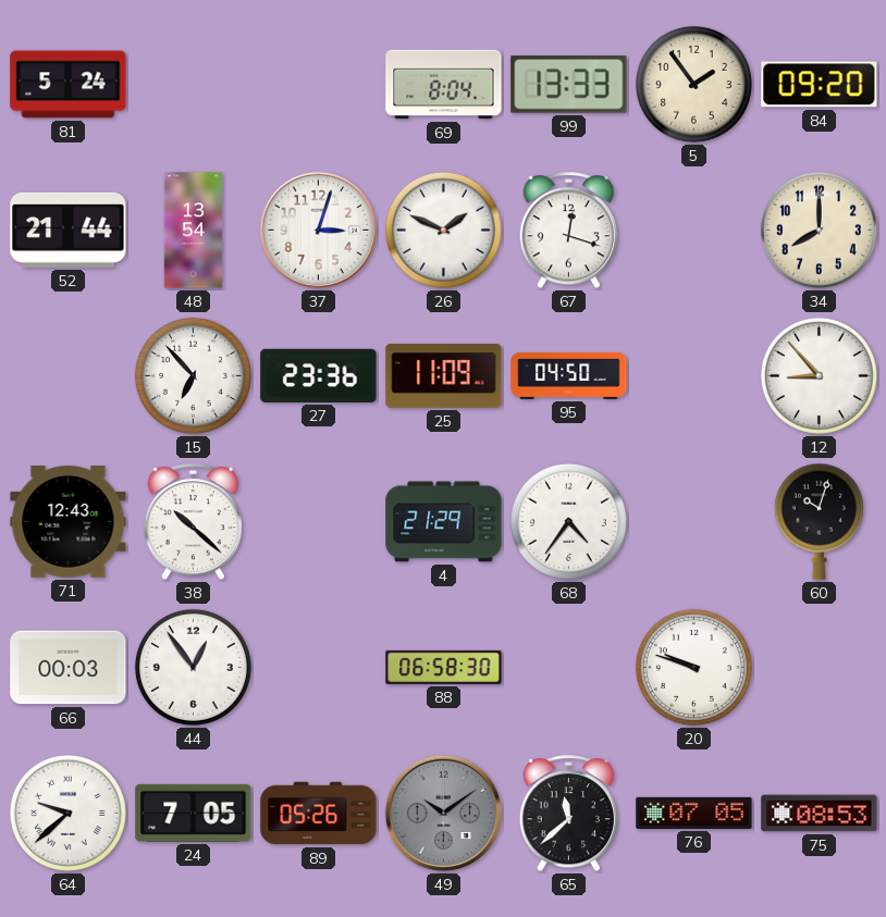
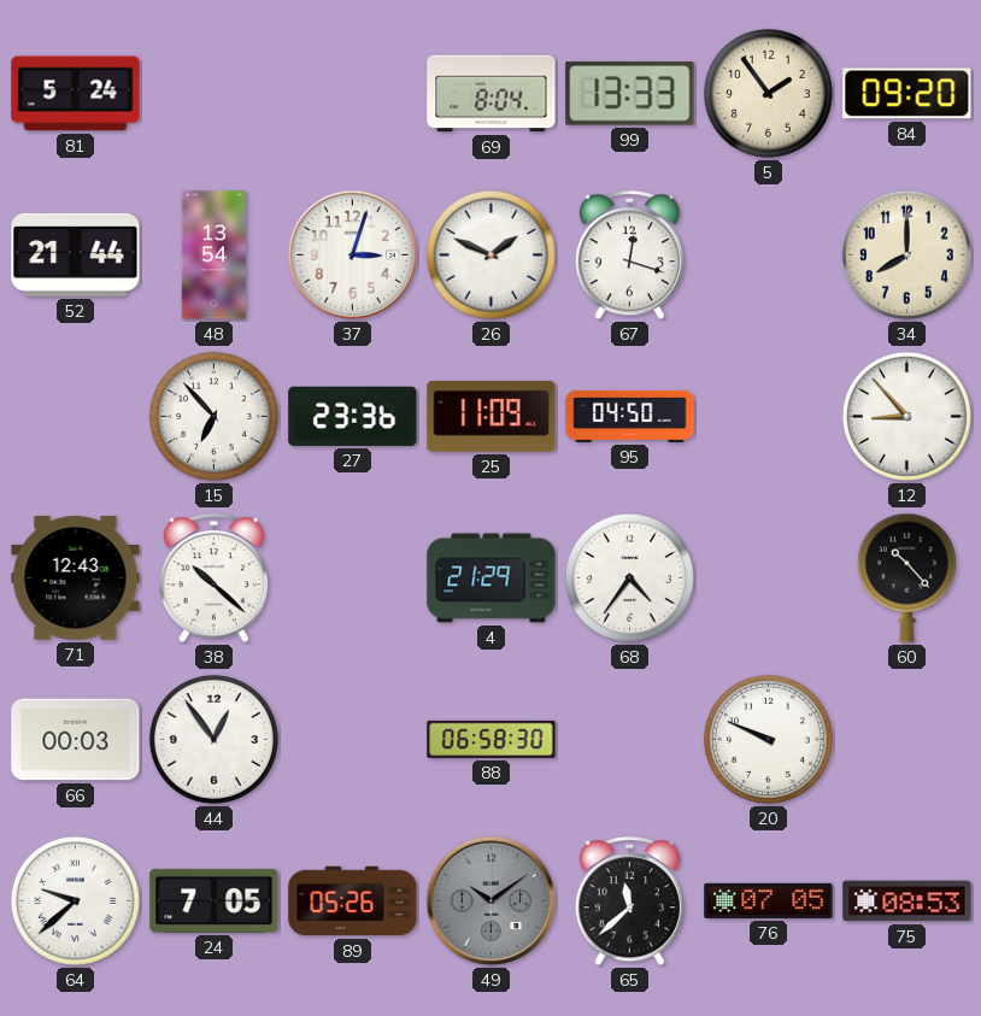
60: 10:03 -> 10:23
20: 9:48 -> 9:49
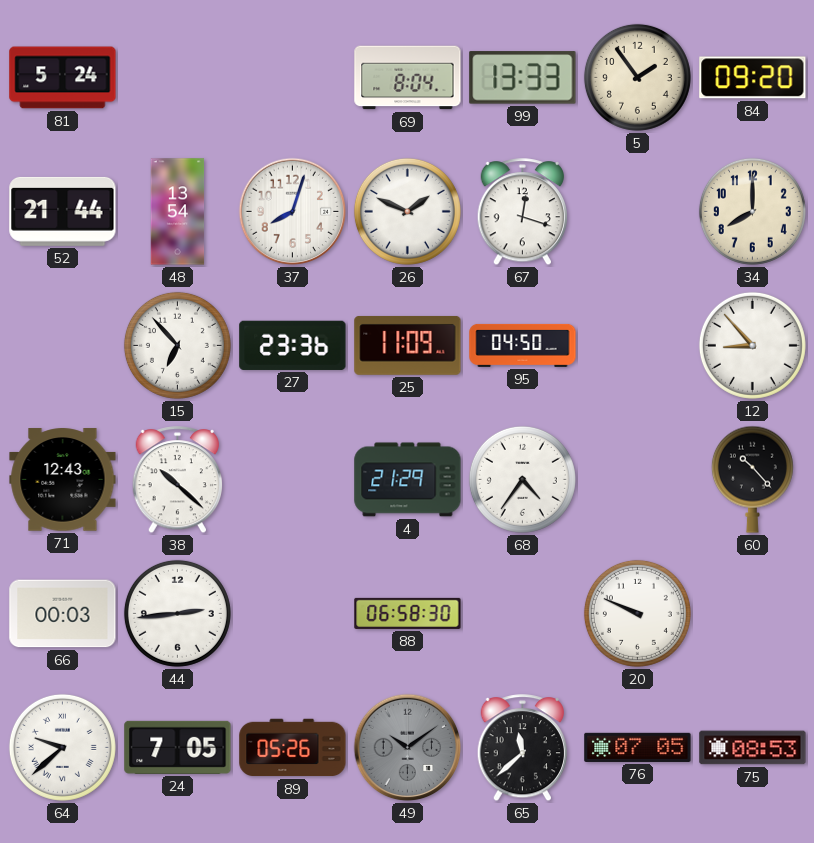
37: 3:03 -> 8:03
44: 12:54 -> 2:44
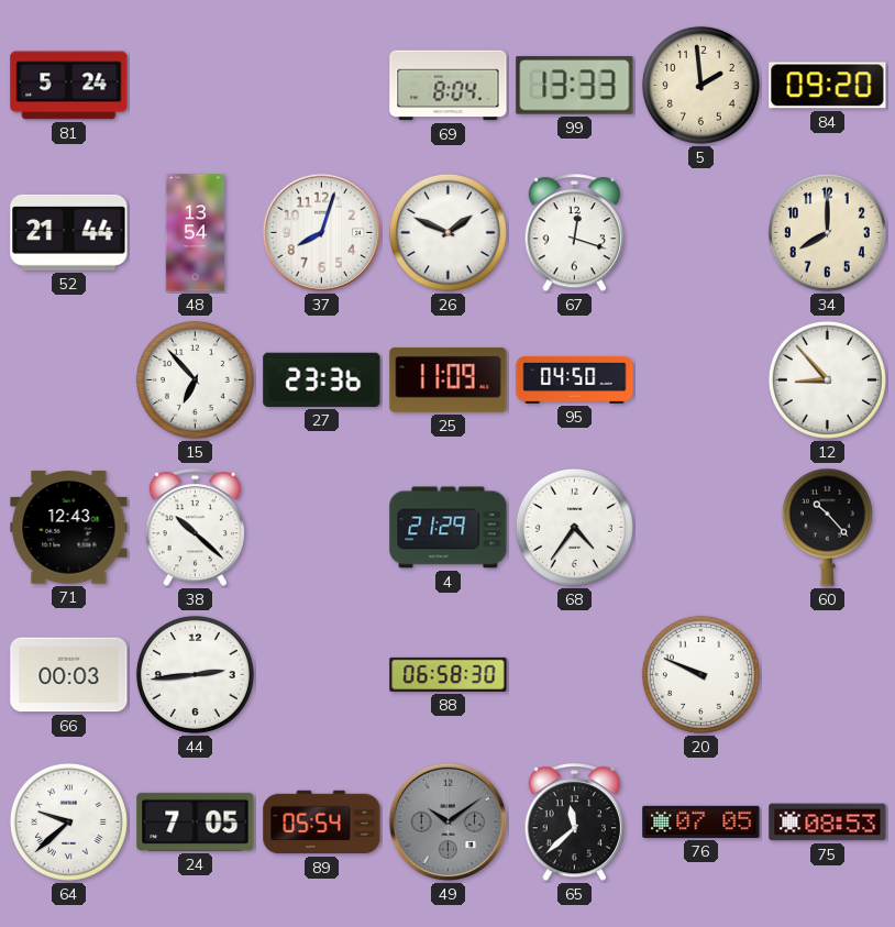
5: 1:54 -> 1:59
89: 05:26 -> 05:54
